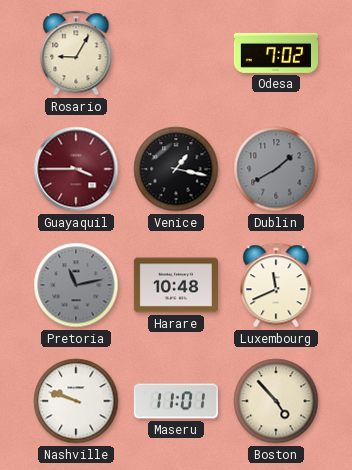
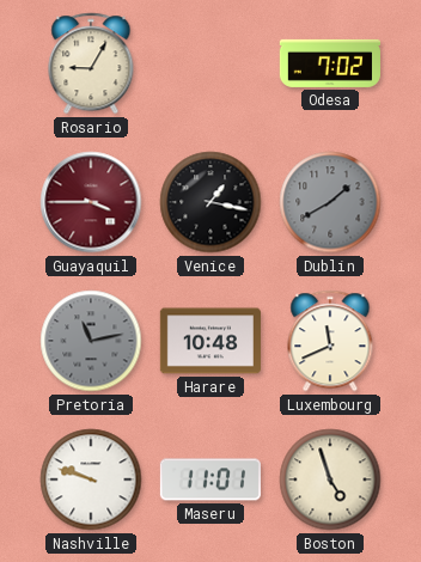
Boston: 4:53 -> 4:57
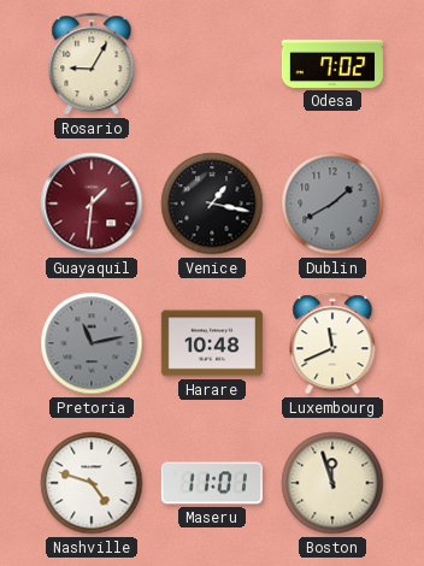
Guayaquil: 3:45 -> 1:31
Nashville: 9:48 -> 4:48
Boston: 4:57 -> 11:57
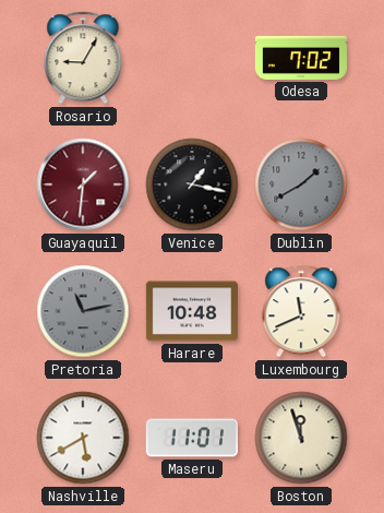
Nashville: 4:48 -> 5:40
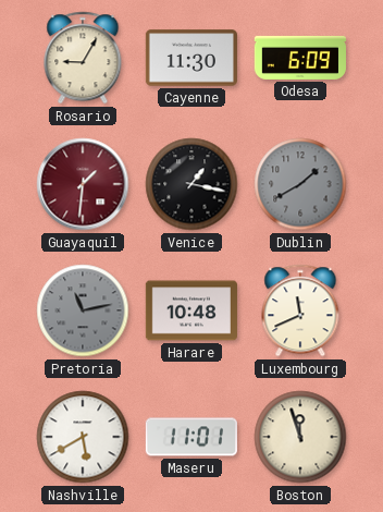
Cayenne: none -> 11:30
Odesa: 7:02 -> 6:09
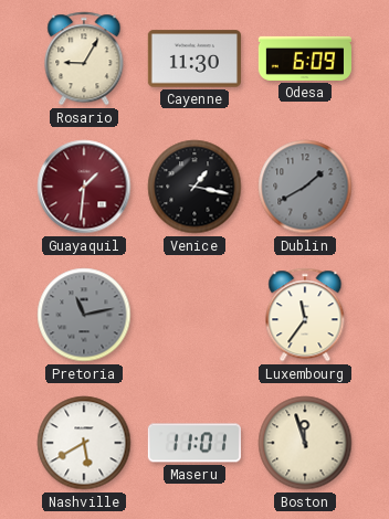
Harare: 10:48 -> none
Luxembourg: 11:41 -> 11:36
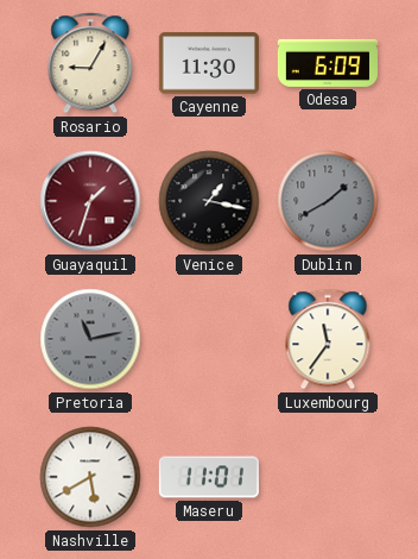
Guayaquil: 1:31 -> 1:33
Boston: 11:57 -> none
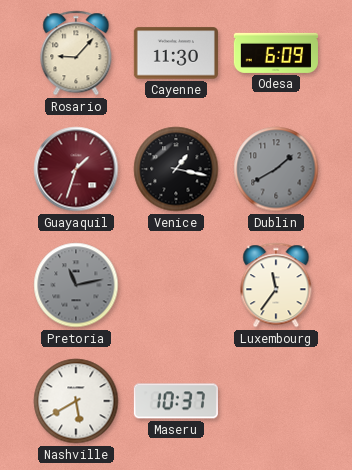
Rosario: 9:05 -> 9:07
Maseru: 11:01 -> 10:37
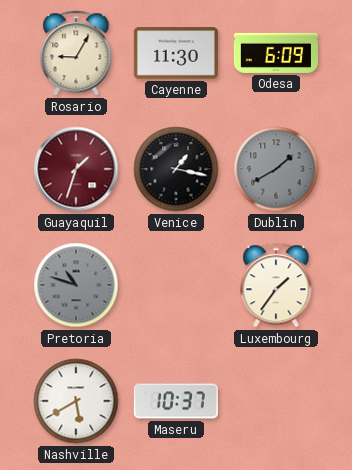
Rosario: 9:07 -> 9:05
Pretoria: 11:13 -> 10:48
Luxembourg: 11:36 -> 1:36
